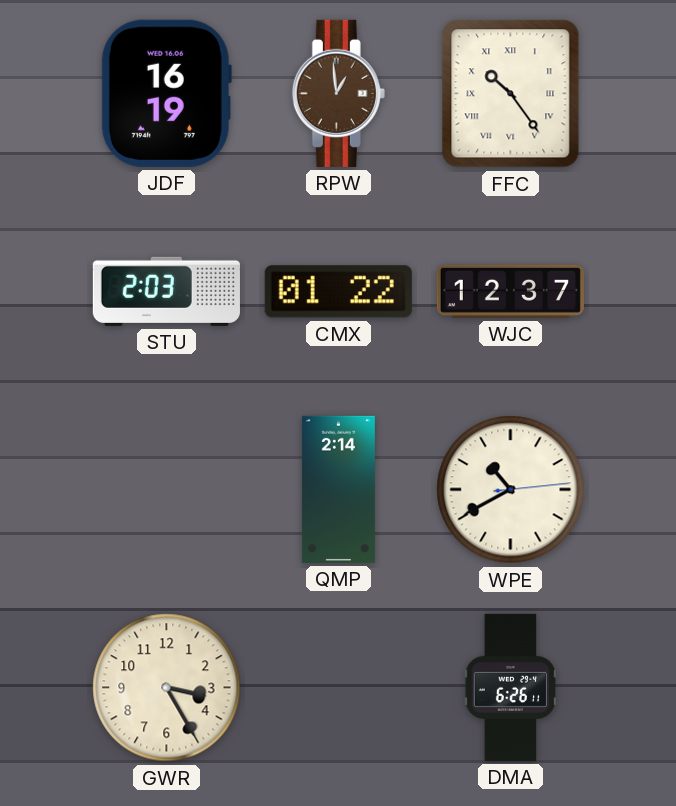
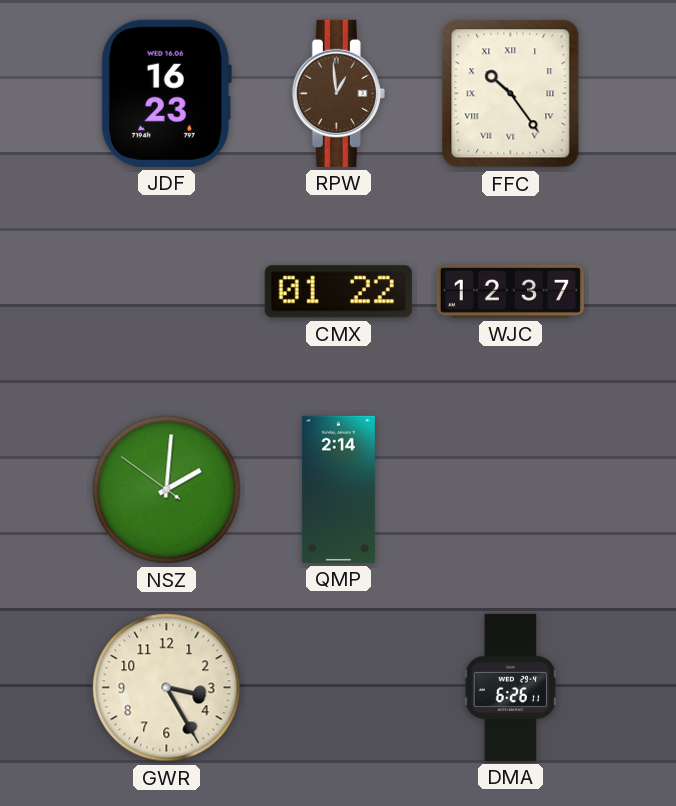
JDF: 16:19 -> 16:23
STU: 2:03 -> none
NSZ: none -> 2:00
WPE: 10:40 -> none
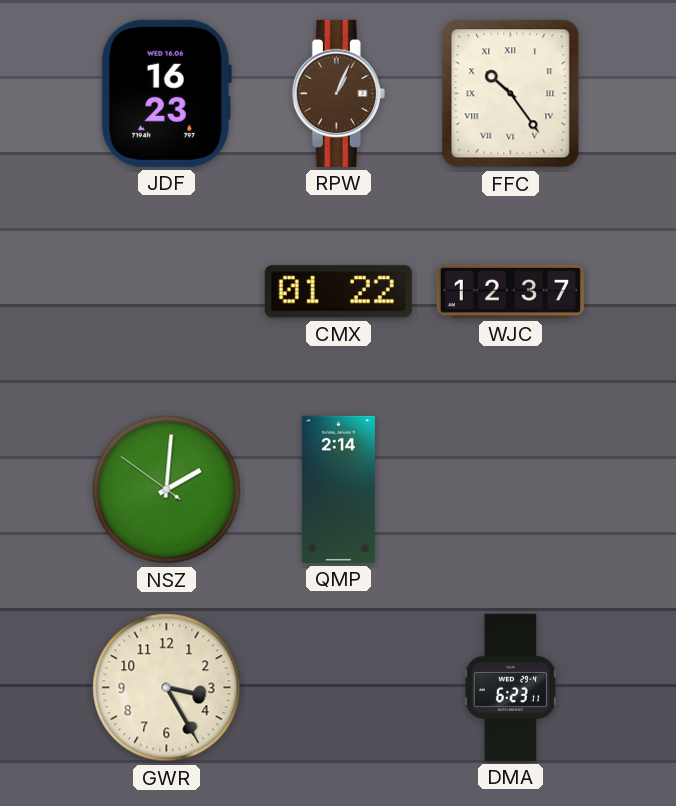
RPW: 12:59 -> 1:04
DMA: 6:26 -> 6:23
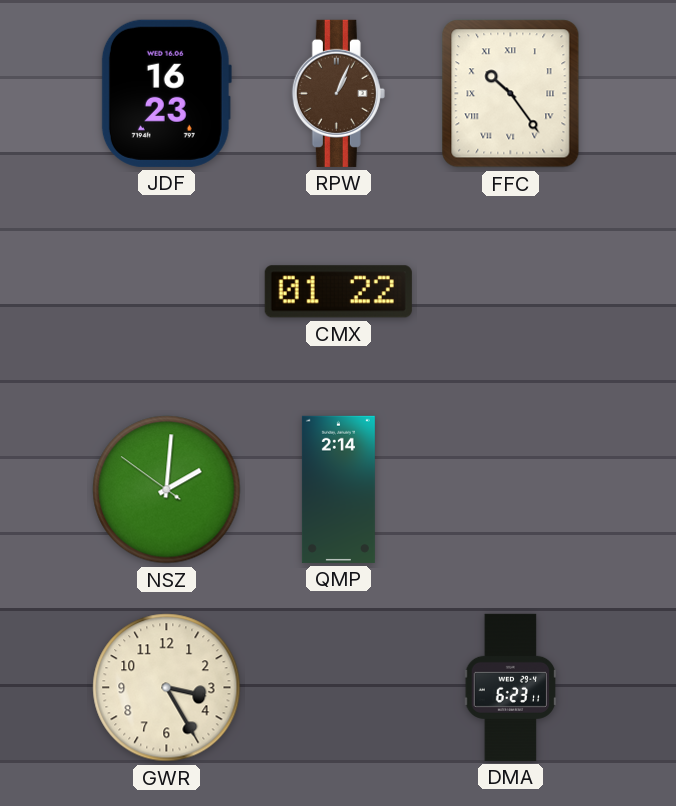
WJC: 12:37 -> none
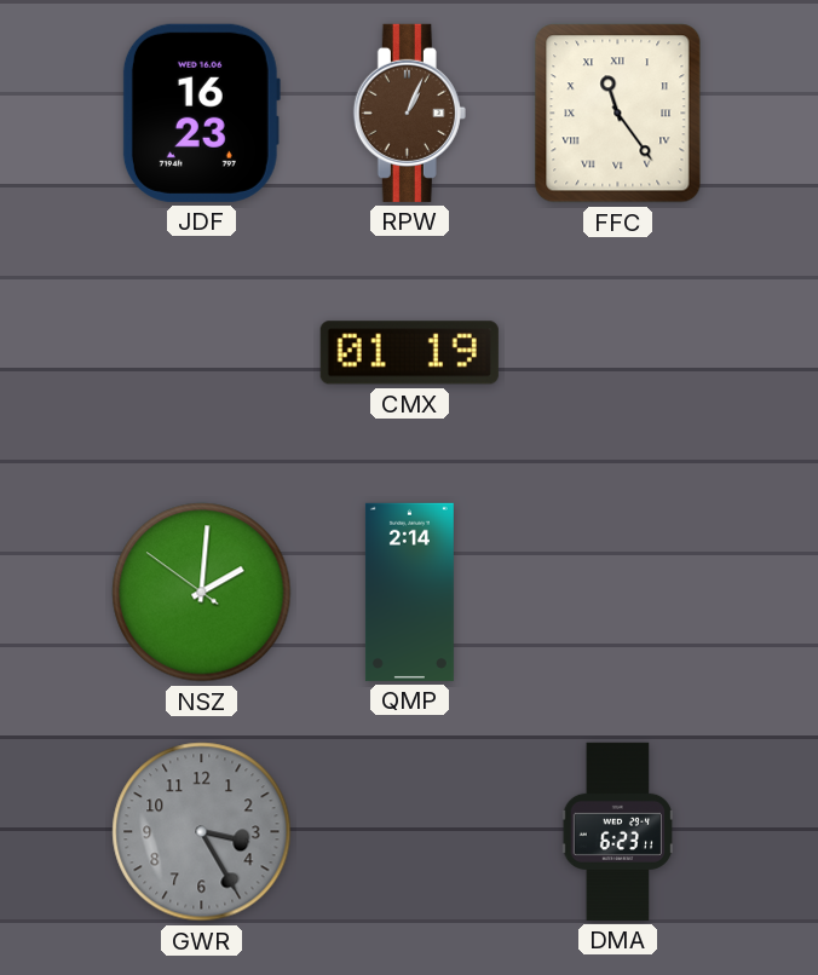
FFC: 10:24 -> 11:24
CMX: 01:22 -> 01:19
GWR dial: cream -> grey
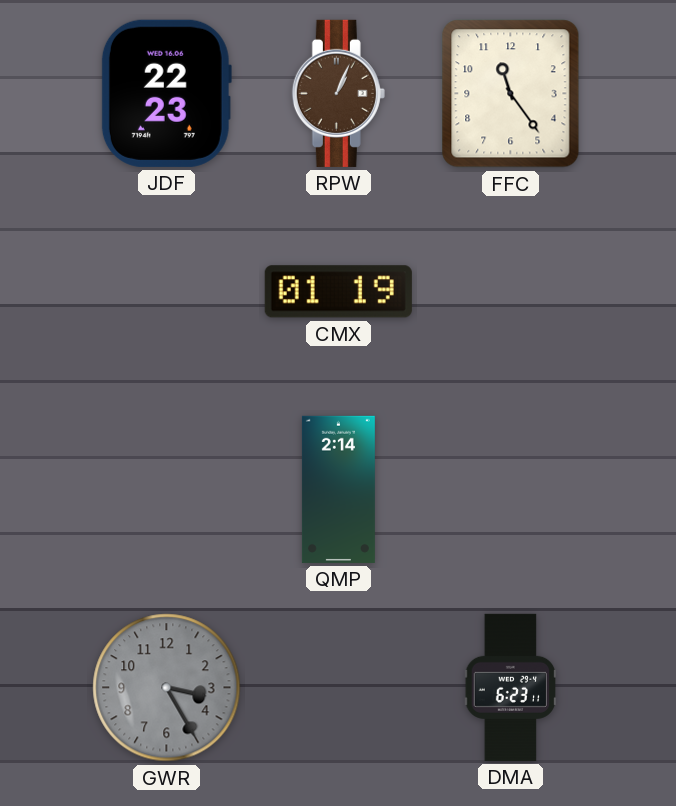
JDF: 16:23 -> 22:23
FFC numerals: Roman -> Arabic
NSZ: 2:00 -> none
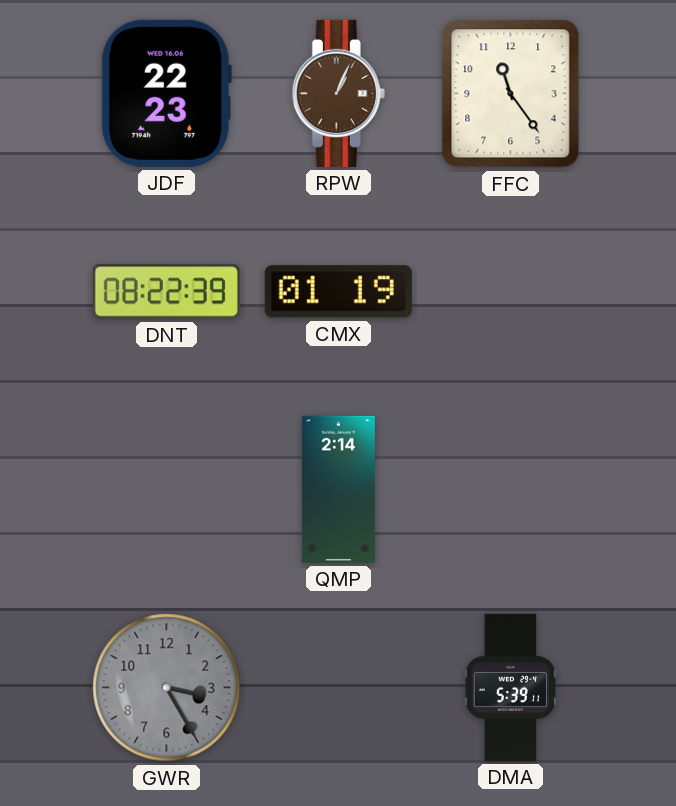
DNT: none -> 08:22
DMA: 6:23 -> 5:39
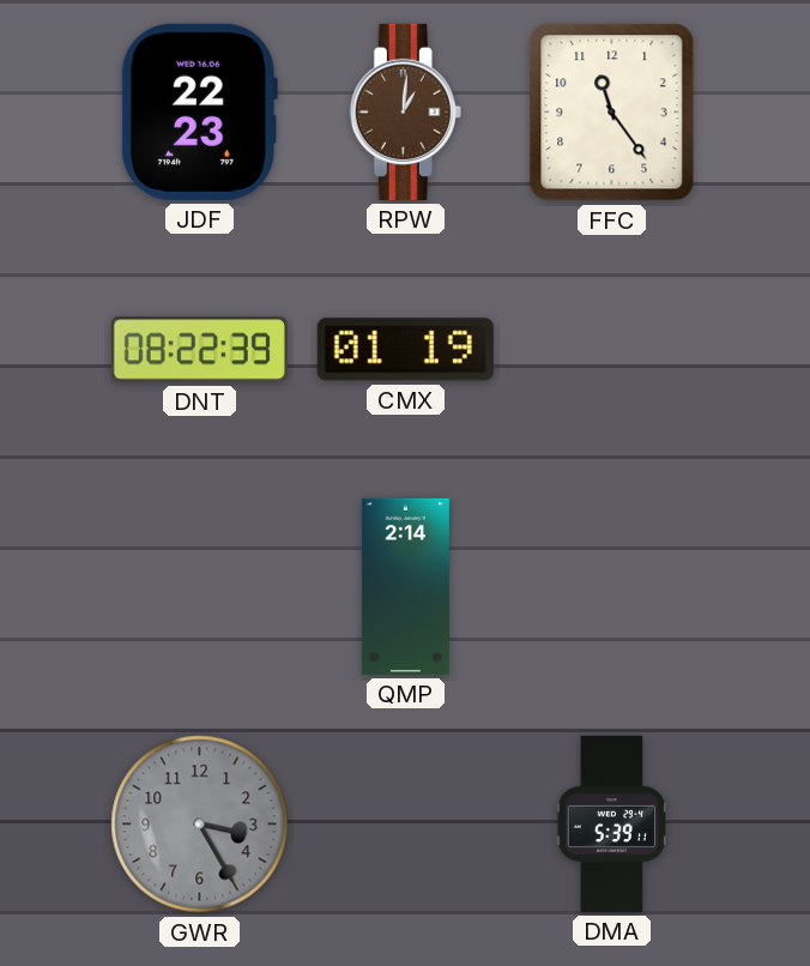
RPW: 1:04 -> 1:01
